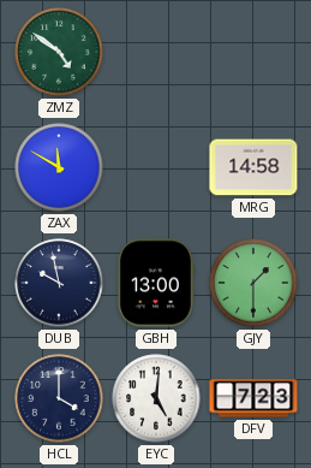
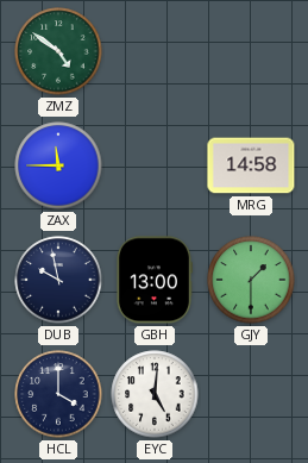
ZAX: 11:50 -> 11:45
DFV: 7:23 -> none
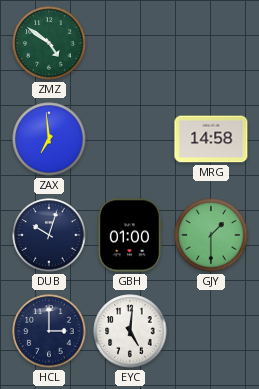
ZAX: 11:45 -> 6:59
DUB: 9:58 -> 10:03
GBH: 13:00 -> 01:00
HCL: 4:00 -> 3:00
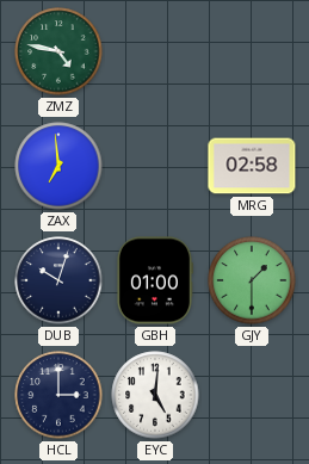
ZMZ: 4:51 -> 4:47
MRG: 14:58 -> 02:58
